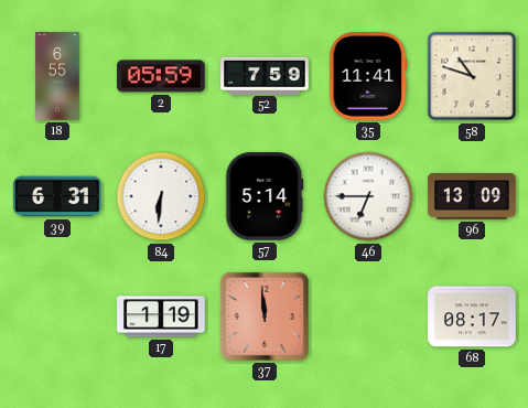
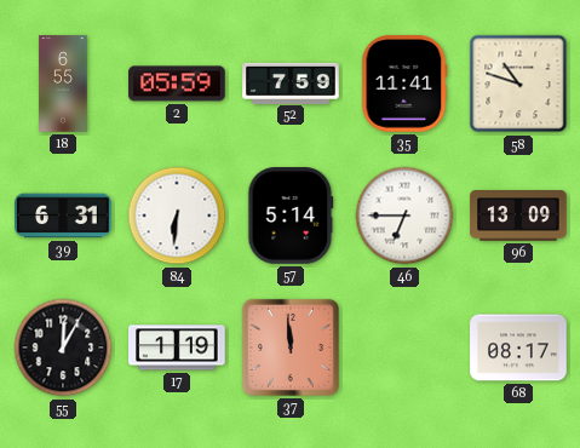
55: none -> 12:05
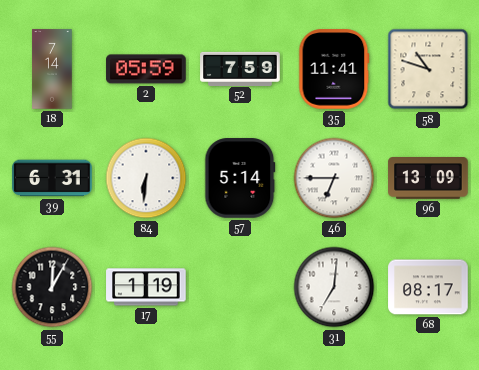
18: 6:55 -> 7:14
37: 11:59 -> none
31: none -> 7:01
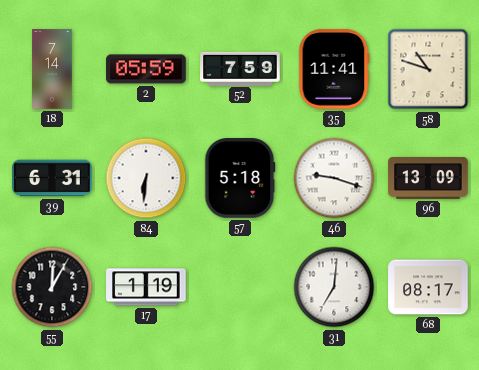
57: 5:14 -> 5:18
46: 6:45 -> 9:18
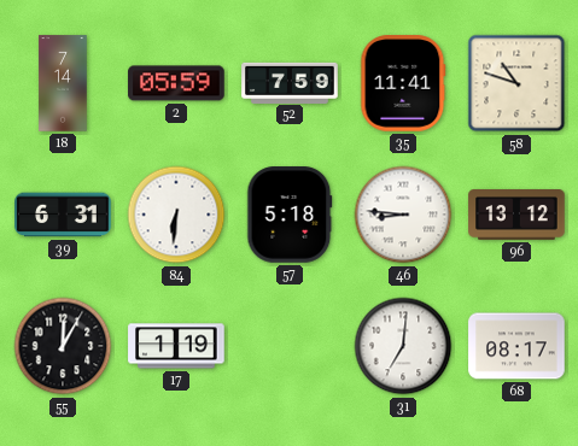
46: 9:18 -> 8:46
96: 13:09 -> 13:12
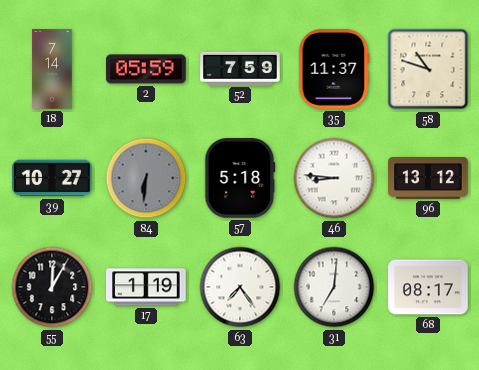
35: 11:41 -> 11:37
39: 6:31 -> 10:27
84 dial: white -> grey
63: none -> 7:24
